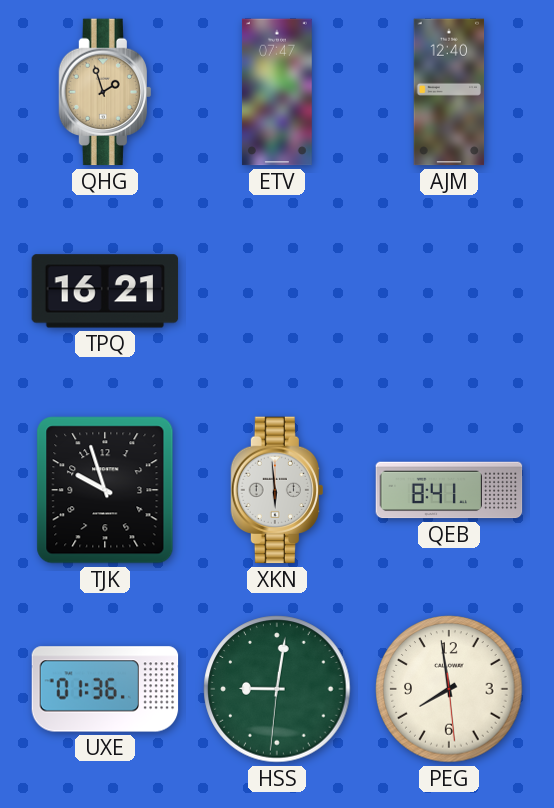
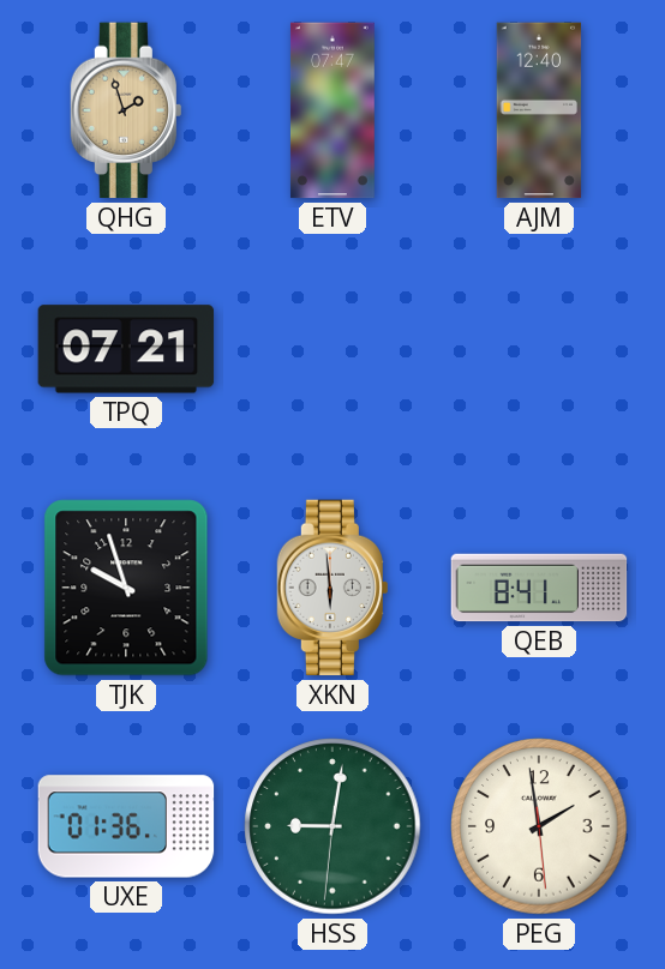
TPQ: 16:21 -> 07:21
PEG: 7:58 -> 1:58
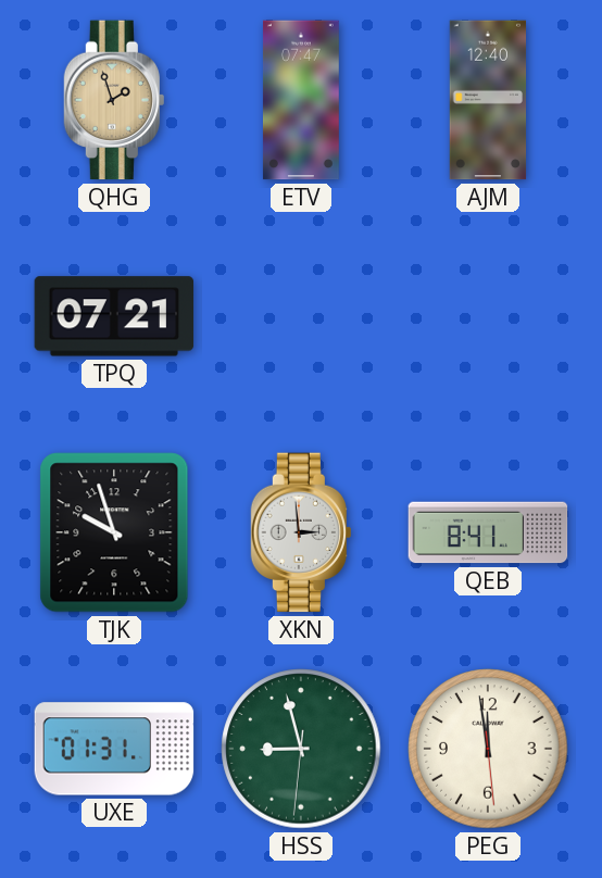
XKN: 5:59 -> 2:59
UXE: 01:36 -> 01:31
HSS: 9:01 -> 8:57
PEG: 1:58 -> 11:58
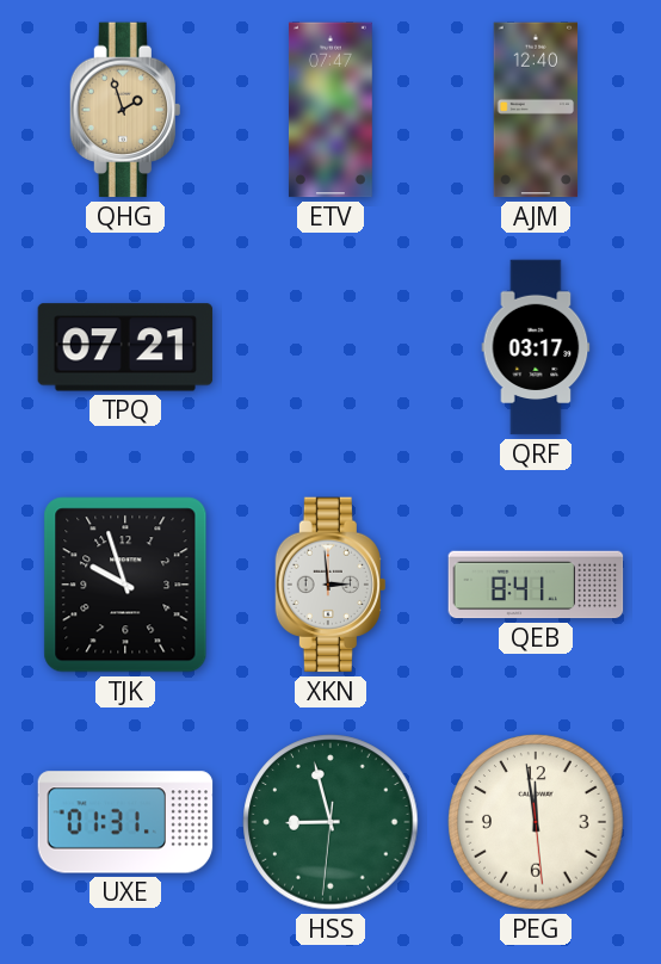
QRF: none -> 03:17
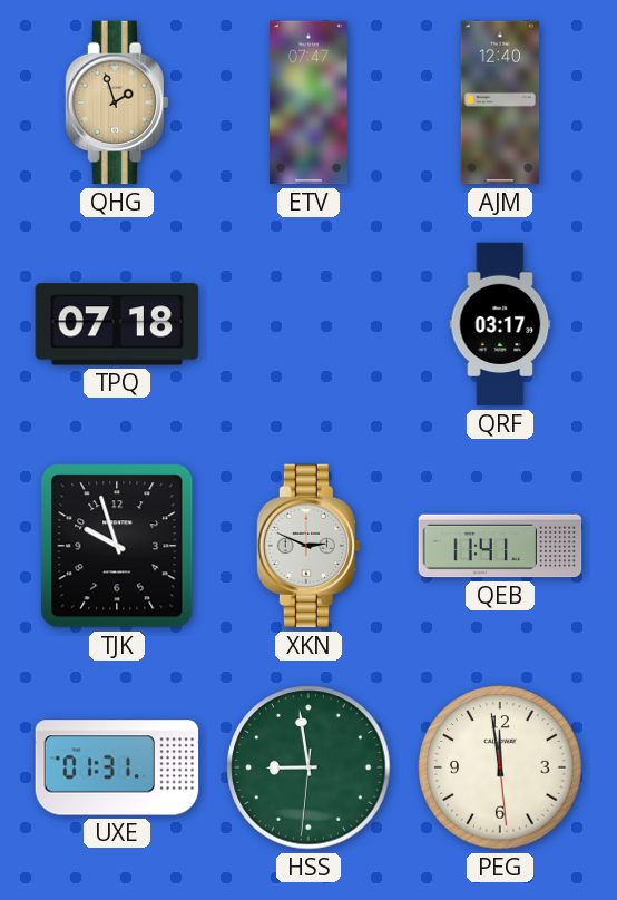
TPQ: 07:21 -> 07:18
XKN: 2:59 -> 2:49
QEB: 8:41 -> 11:41
HSS: 8:57 -> 8:58
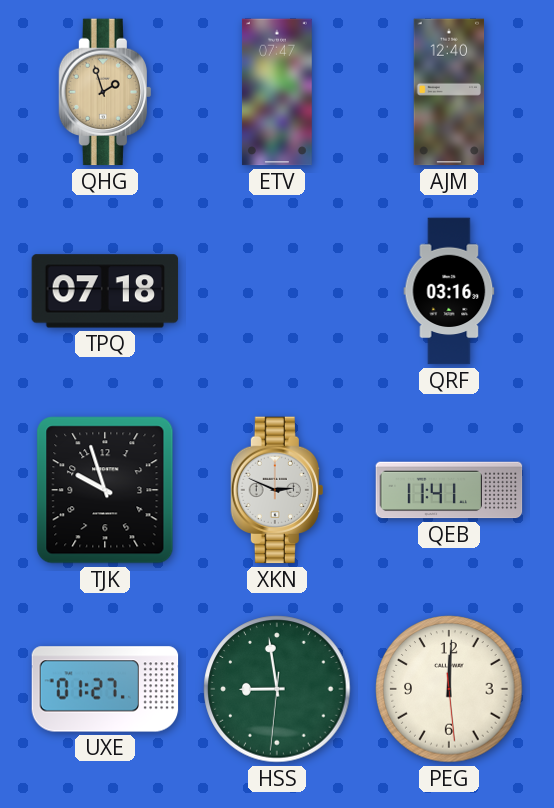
QRF: 03:17 -> 03:16
UXE: 01:31 -> 01:27
PEG: 11:58 -> 12:00
